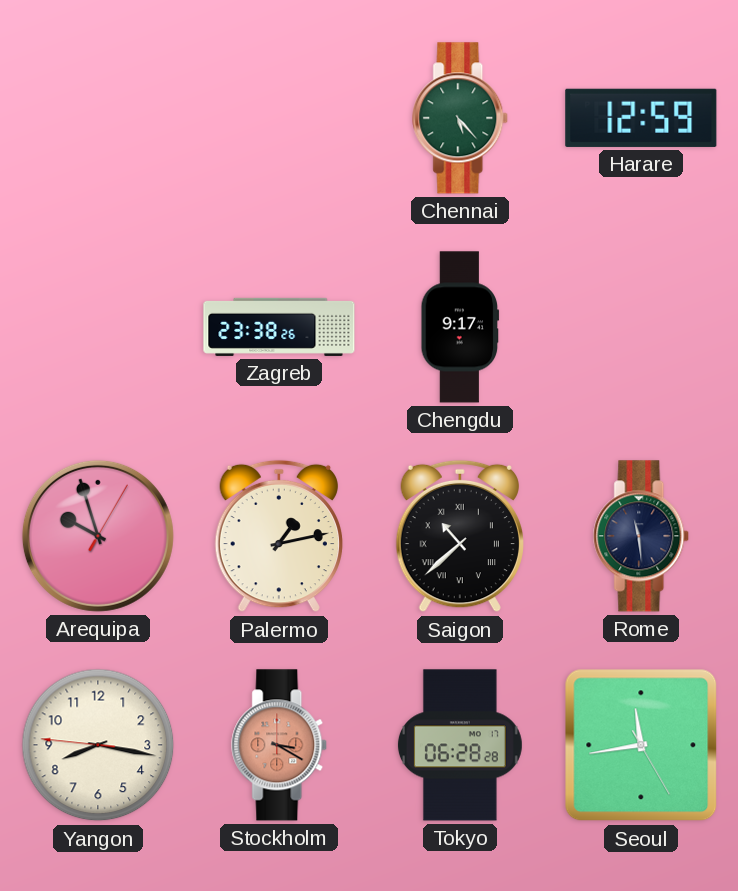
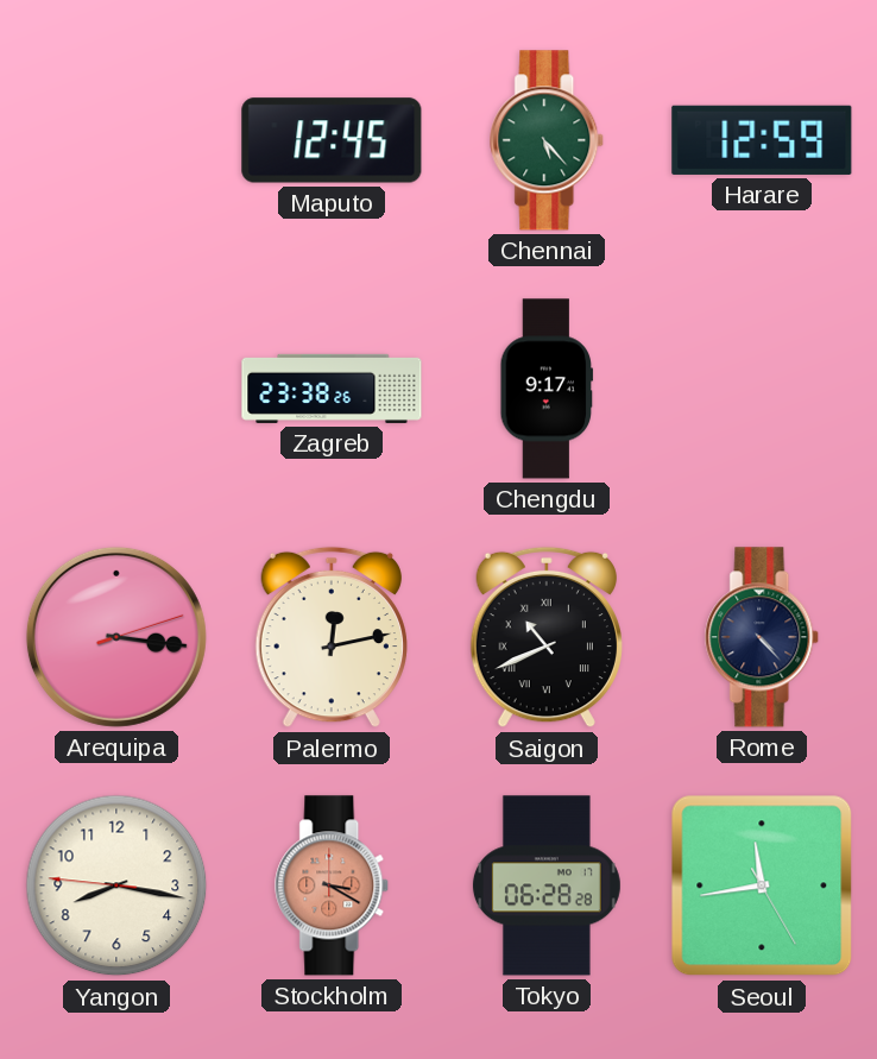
Maputo: none -> 12:45
Arequipa: 9:57 -> 3:16
Palermo: 1:13 -> 12:13
Saigon: 10:38 -> 10:41
Rome: 11:29 -> 4:23
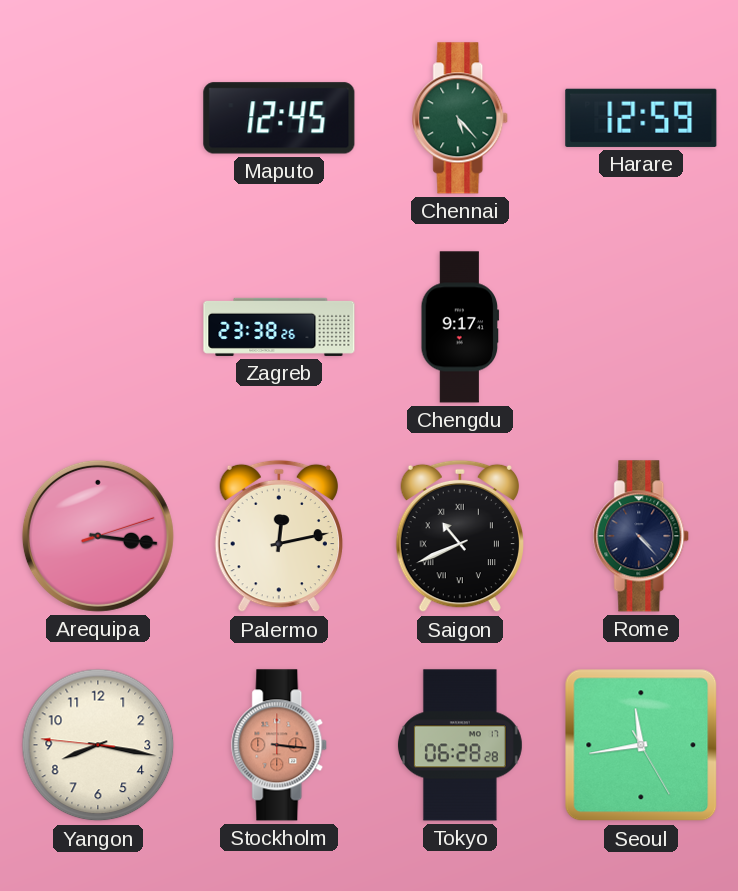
Stockholm: 3:20 -> 3:16
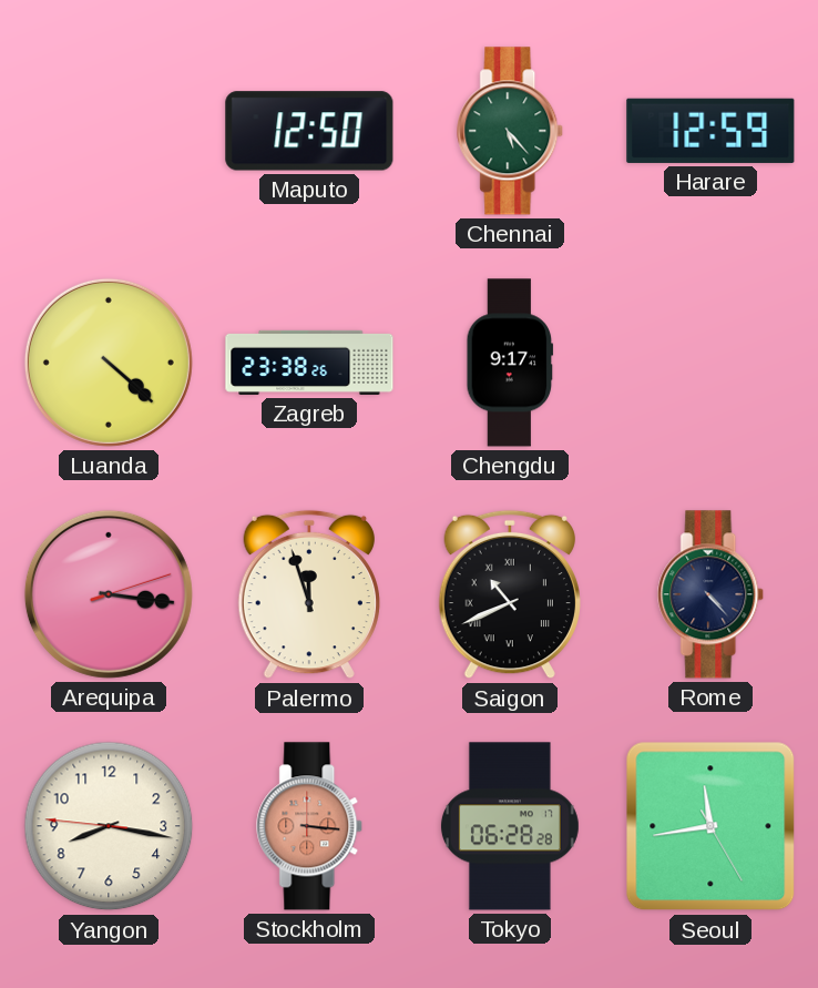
Maputo: 12:45 -> 12:50
Luanda: none -> 4:22
Palermo: 12:13 -> 11:57
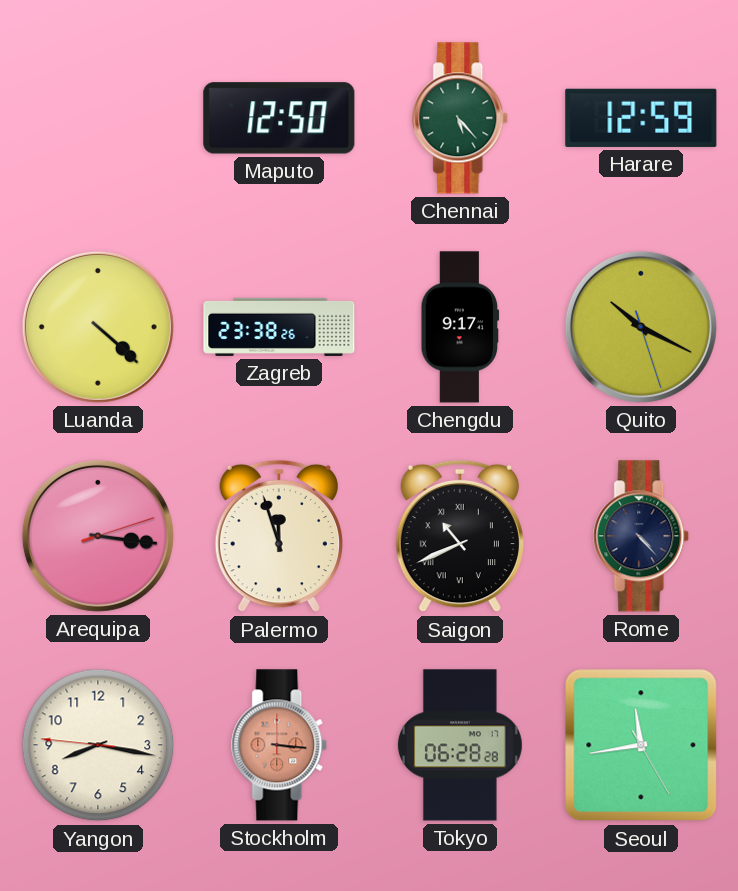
Quito: none -> 10:19
